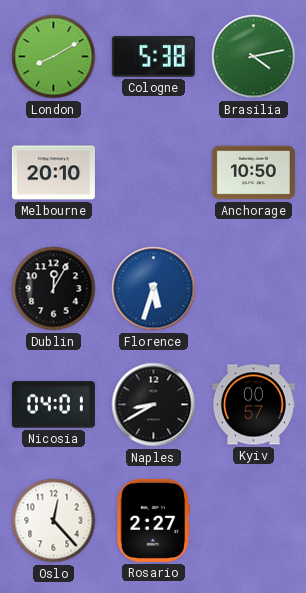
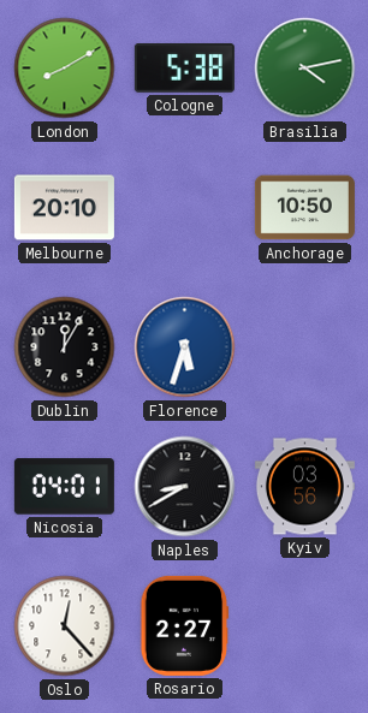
Kyiv: 00:57 -> 03:56
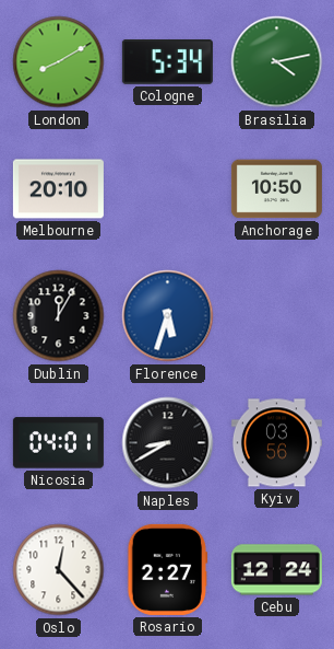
Cologne: 5:38 -> 5:34
Cebu: none -> 12:24
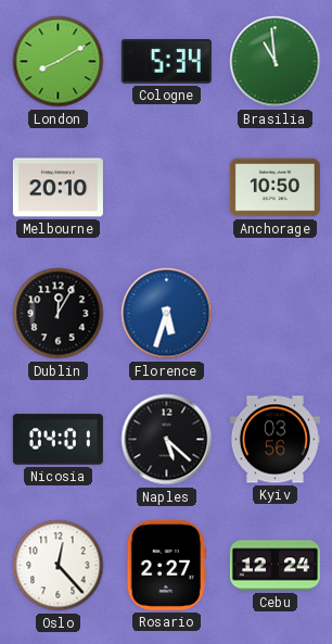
Brasilia: 4:13 -> 10:59
Naples: 8:40 -> 5:22
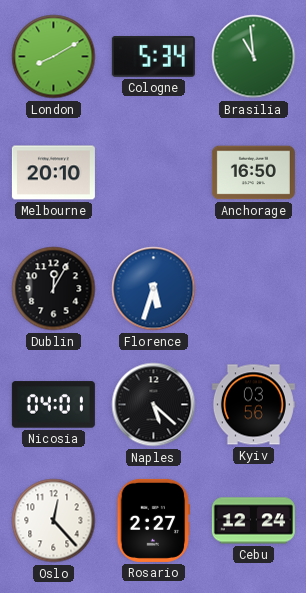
Anchorage: 10:50 -> 16:50
